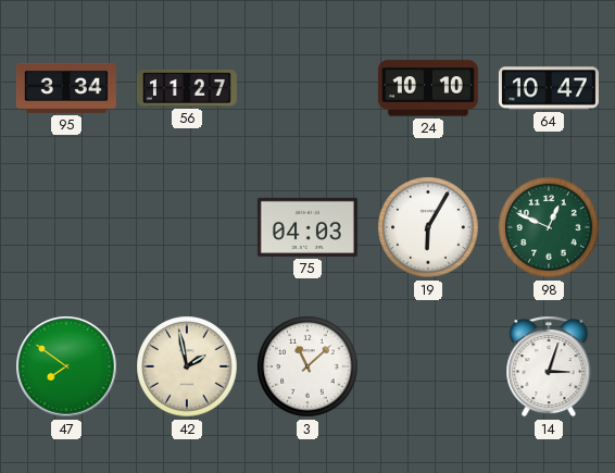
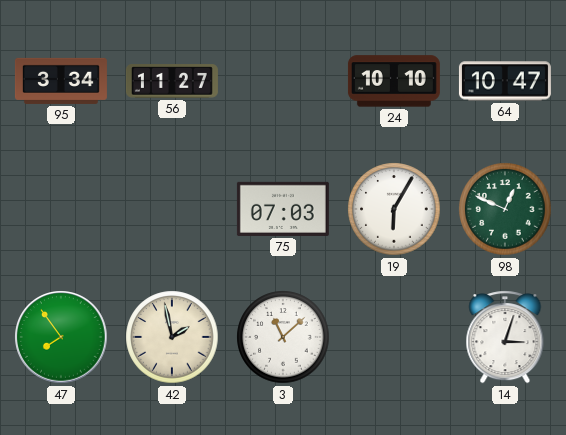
75: 04:03 -> 07:03
47: 7:51 -> 7:54
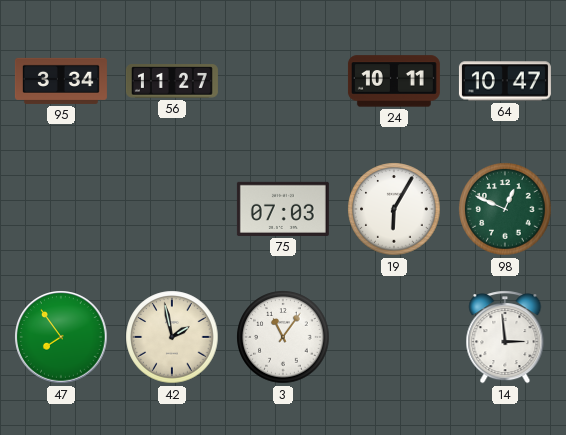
24: 10:10 -> 10:11
3: 11:08 -> 11:06
14: 3:03 -> 2:59
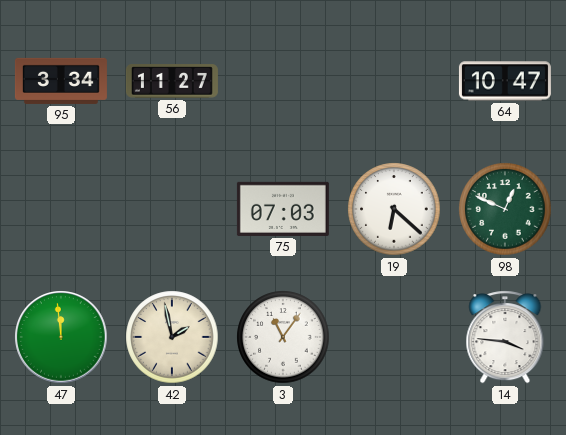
24: 10:11 -> none
19: 6:05 -> 6:22
47: 7:54 -> 11:59
14: 2:59 -> 3:46
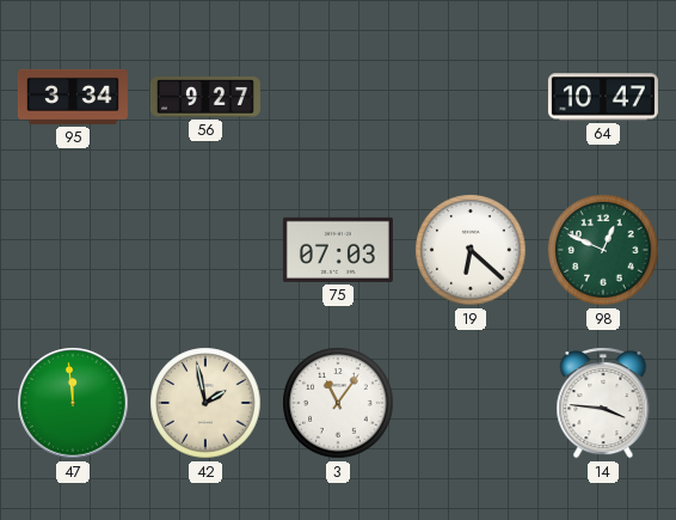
56: 11:27 -> 9:27
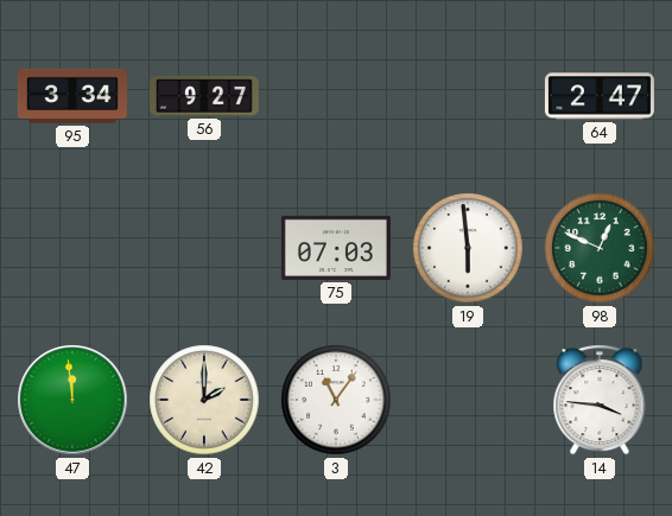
64: 10:47 -> 2:47
19: 6:22 -> 5:59
42: 1:58 -> 2:00
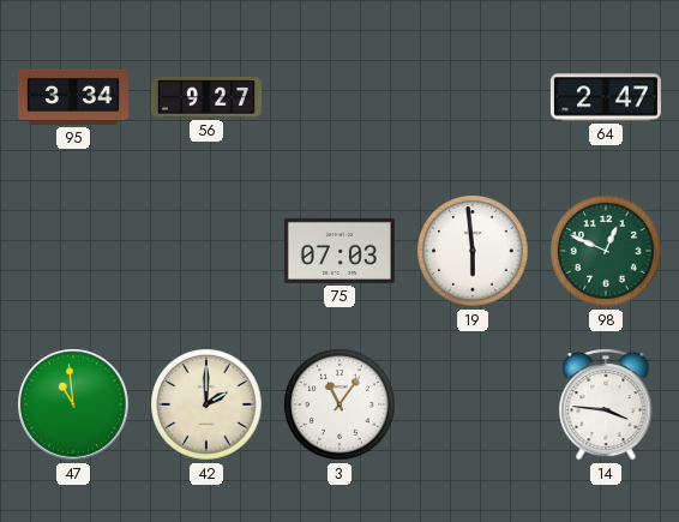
47: 11:59 -> 10:59
